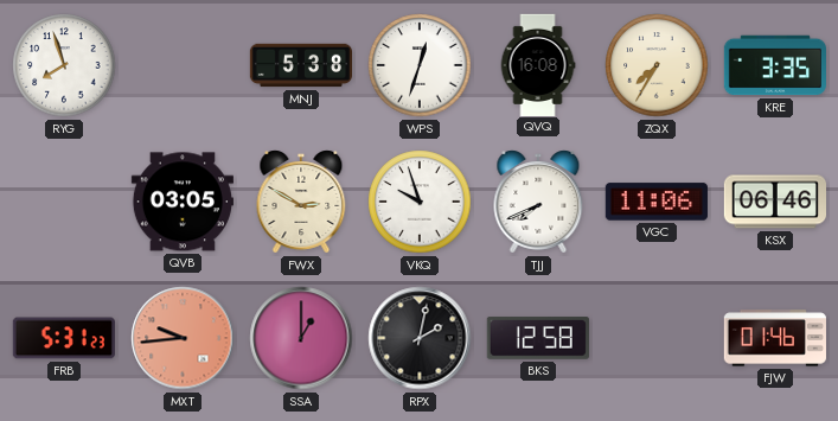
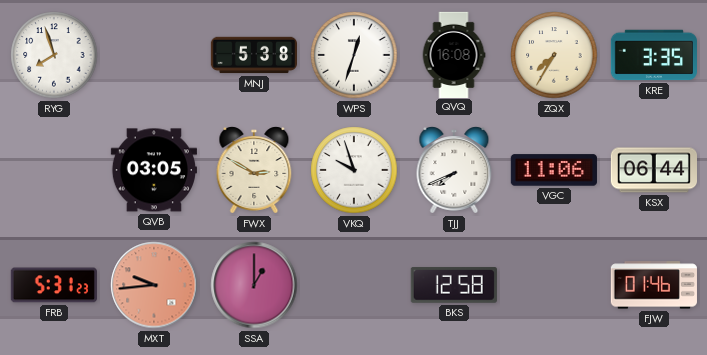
KSX: 06:46 -> 06:44
RPX: 2:02 -> none
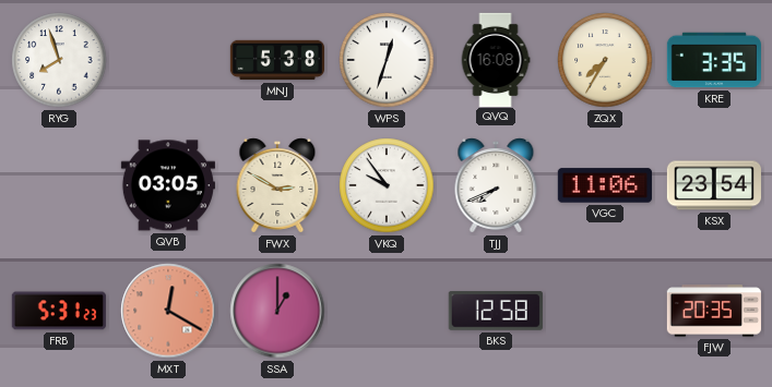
VKQ: 9:57 -> 9:54
KSX: 06:44 -> 23:54
MXT: 9:44 -> 12:20
FJW: 01:46 -> 20:35
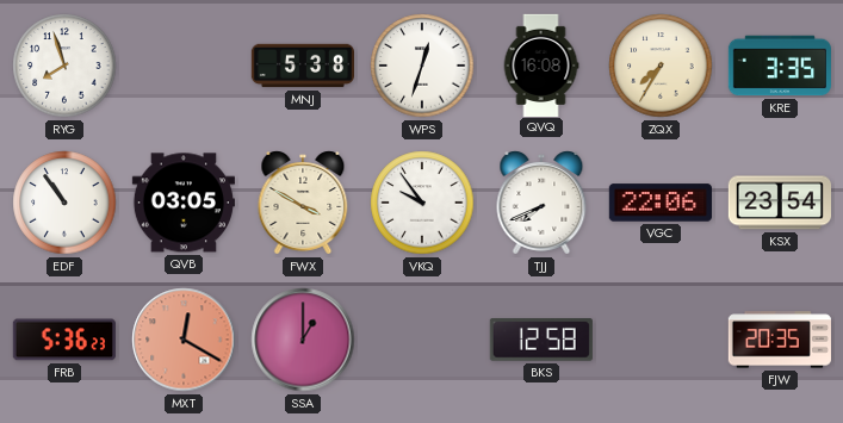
EDF: none -> 10:54
FWX: 2:50 -> 3:50
VGC: 11:06 -> 22:06
FRB: 5:31 -> 5:36
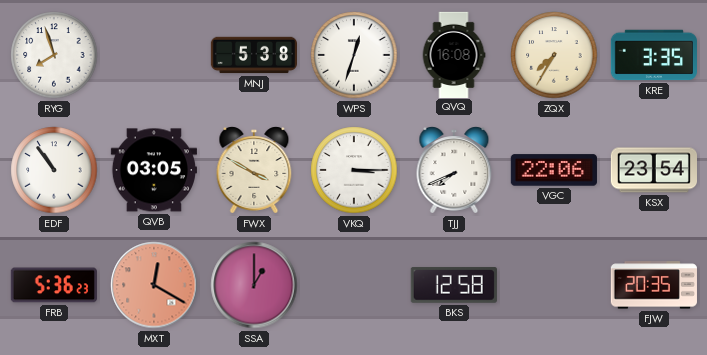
VKQ: 9:54 -> 3:15
